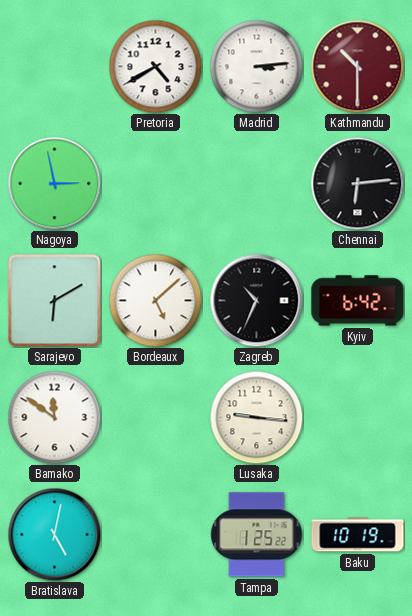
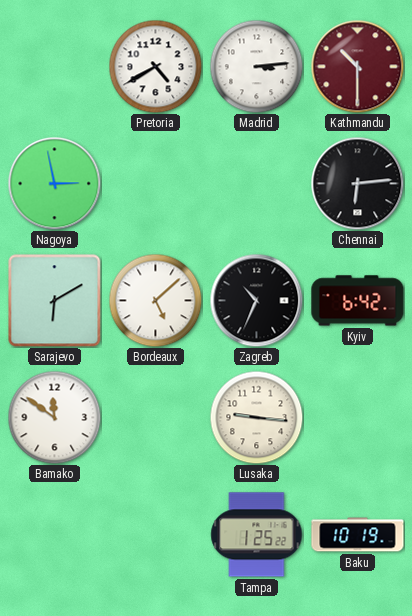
Bratislava: 5:02 -> none
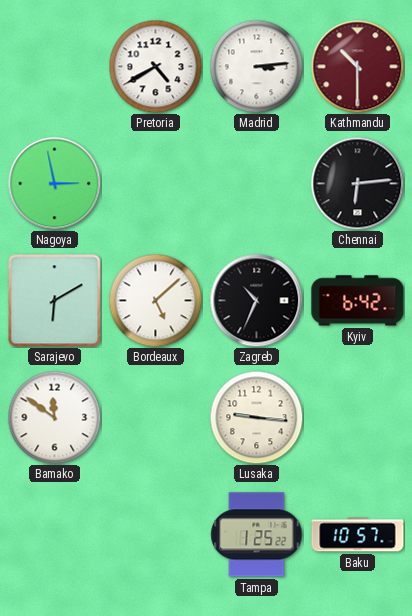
Baku: 10:19 -> 10:57
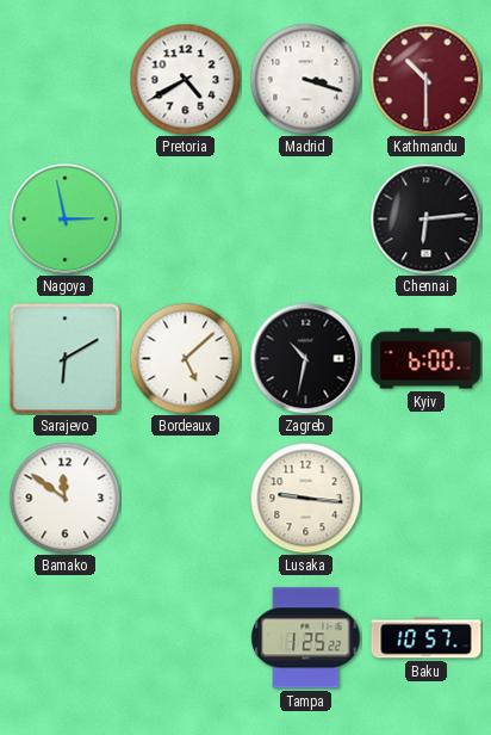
Madrid: 3:14 -> 3:18
Zagreb: 10:34 -> 10:32
Kyiv: 6:42 -> 6:00
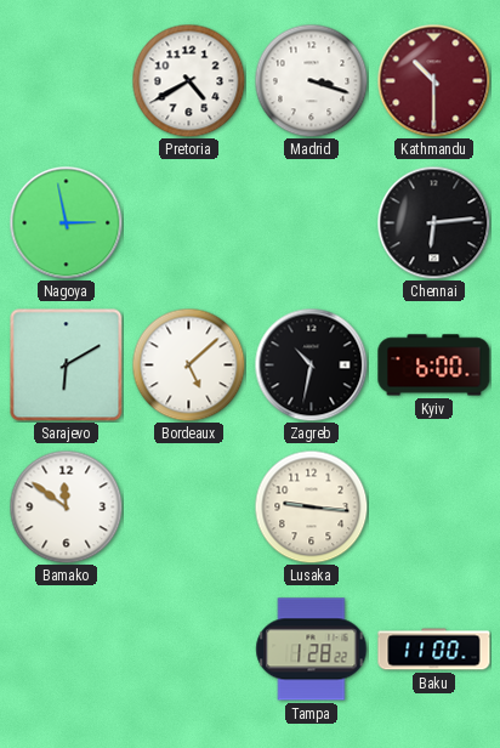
Tampa: 1:25 -> 1:28
Baku: 10:57 -> 11:00
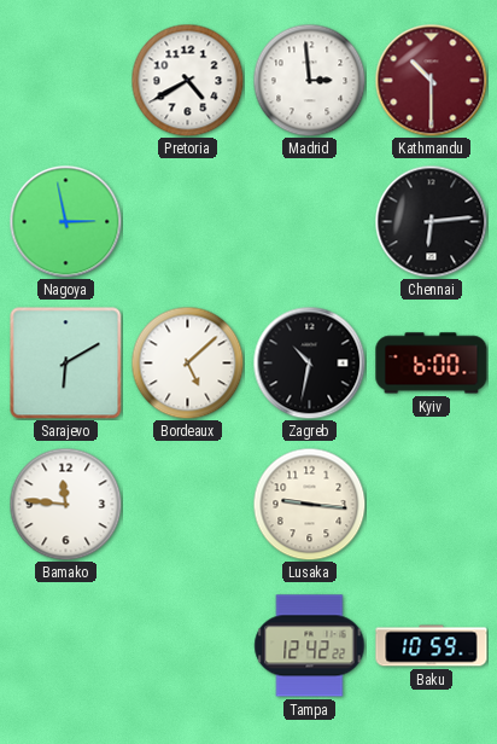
Madrid: 3:18 -> 2:59
Bamako: 11:51 -> 11:46
Tampa: 1:28 -> 12:42
Baku: 11:00 -> 10:59
